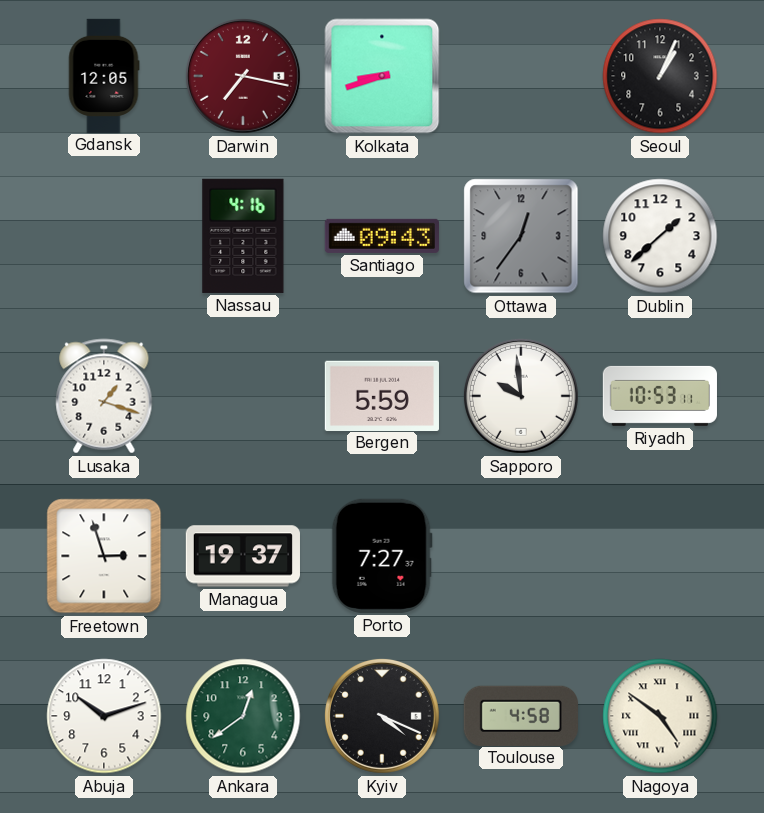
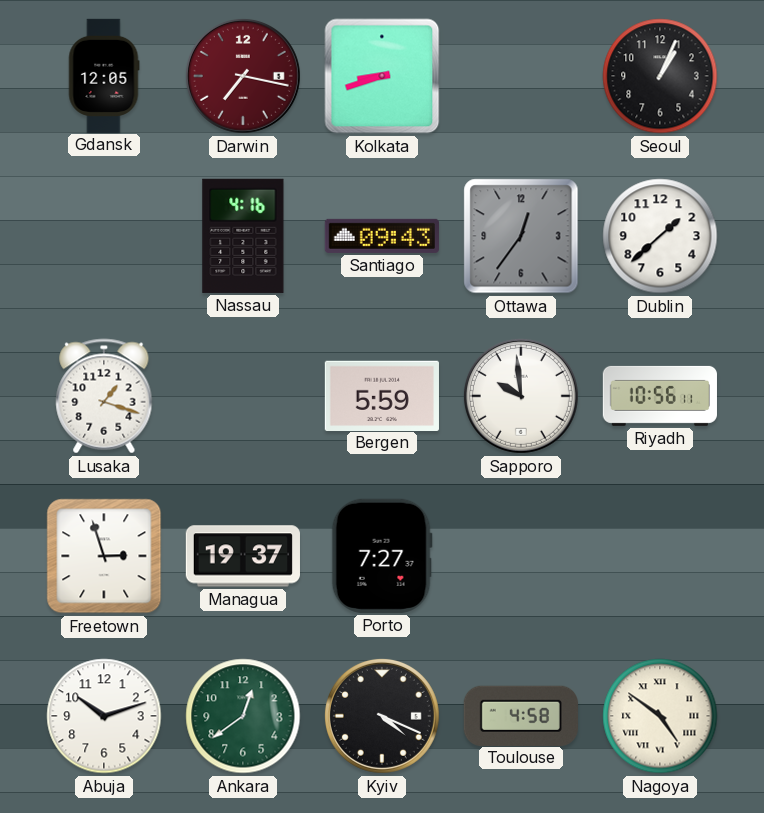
Riyadh: 10:53 -> 10:56
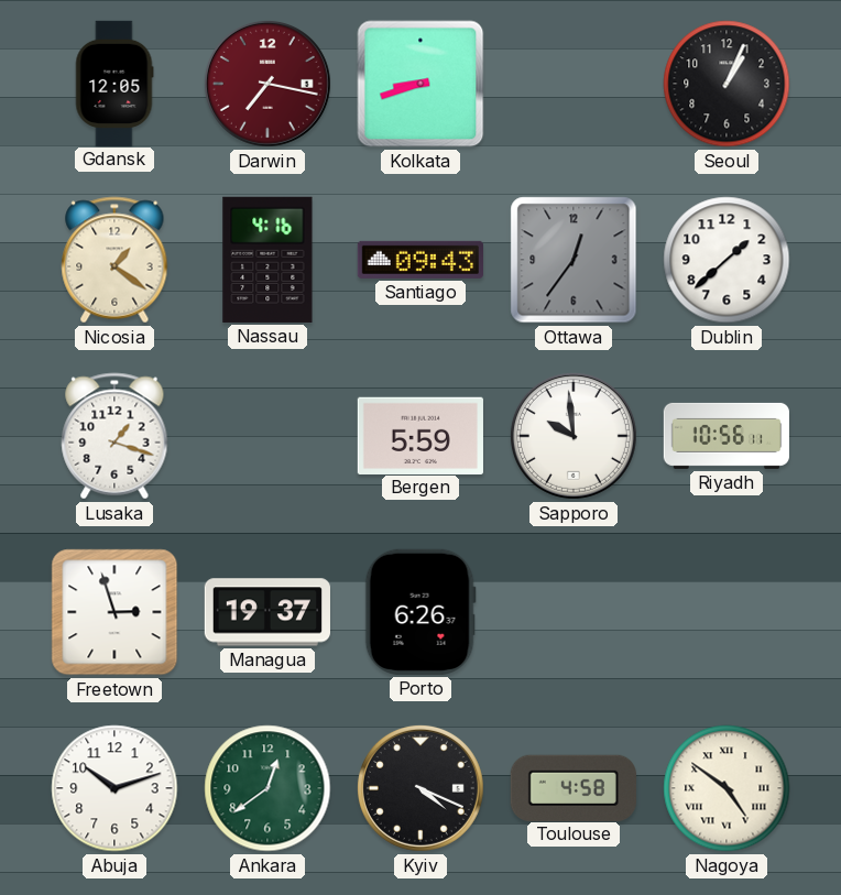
Nicosia: none -> 1:21
Porto: 7:27 -> 6:26
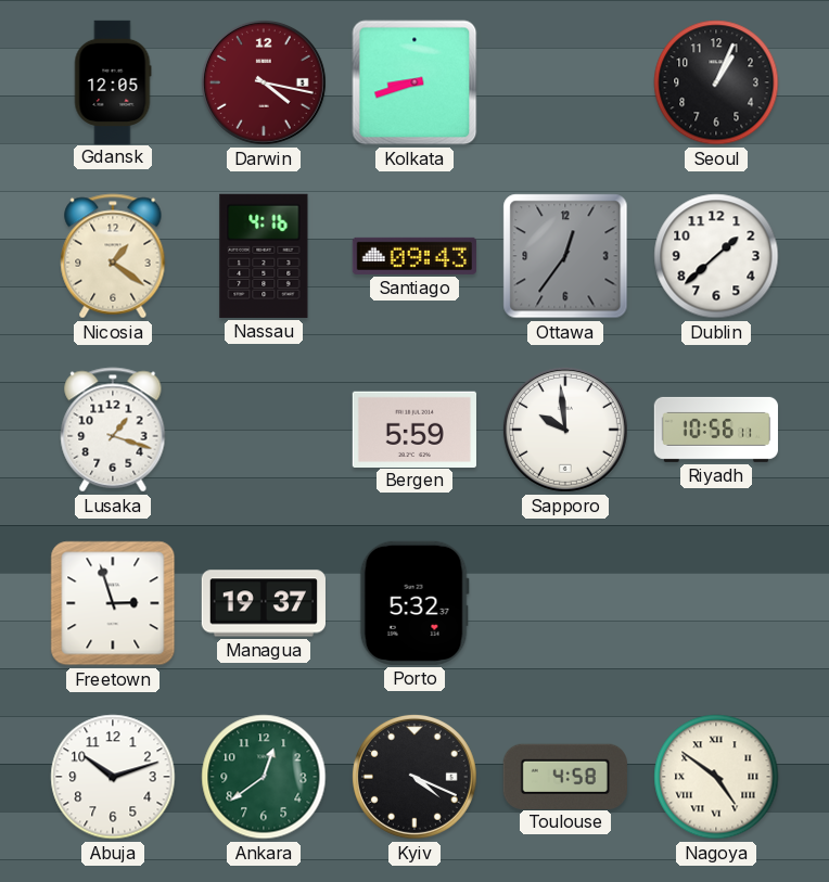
Darwin: 7:17 -> 4:17
Porto: 6:26 -> 5:32
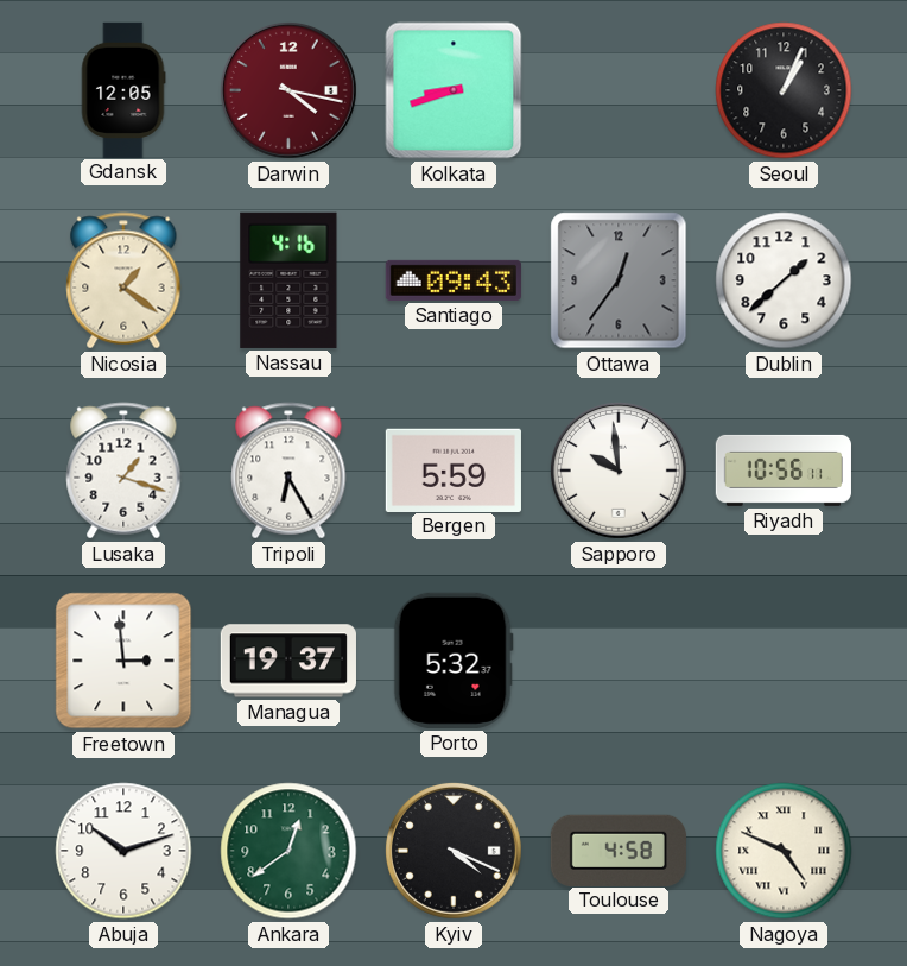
Tripoli: none -> 6:25
Freetown: 2:57 -> 2:59
Nagoya: 4:51 -> 4:49
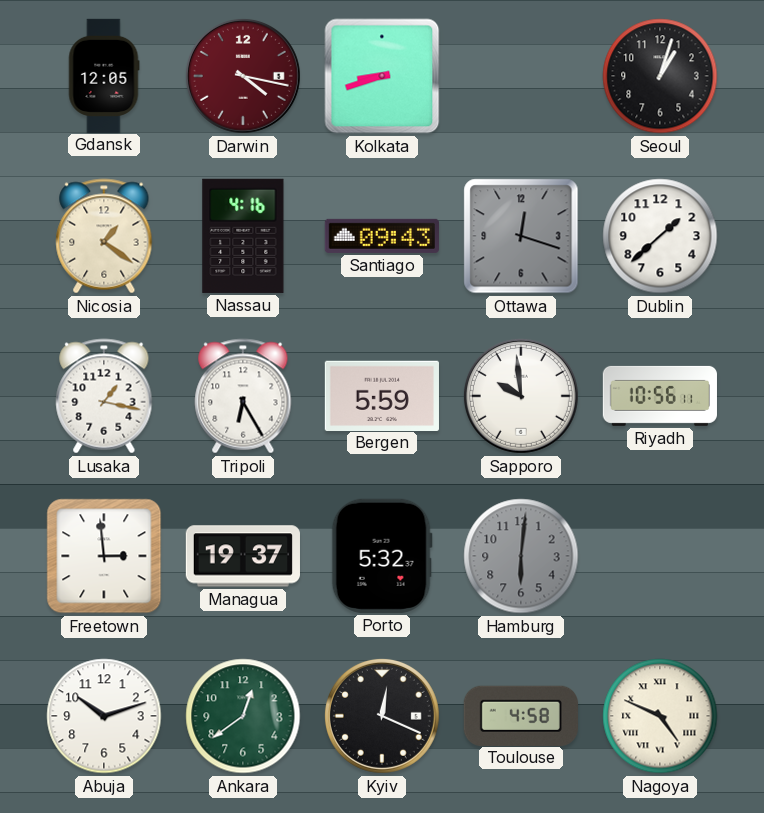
Seoul: 1:04 -> 1:03
Ottawa: 12:36 -> 12:18
Lusaka: 1:18 -> 1:17
Hamburg: none -> 6:01
Kyiv: 4:19 -> 12:19
